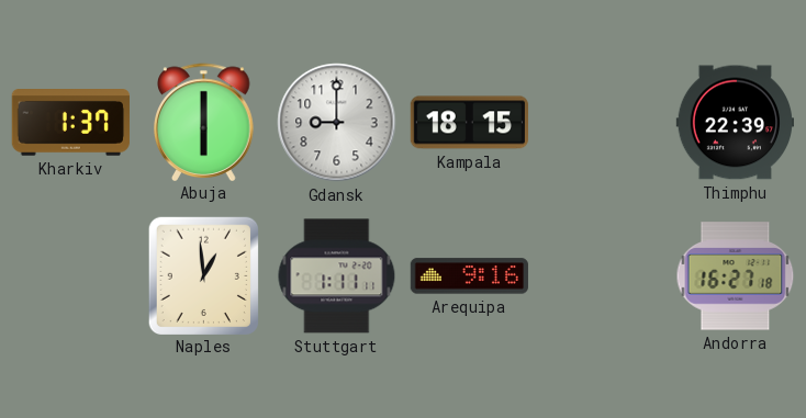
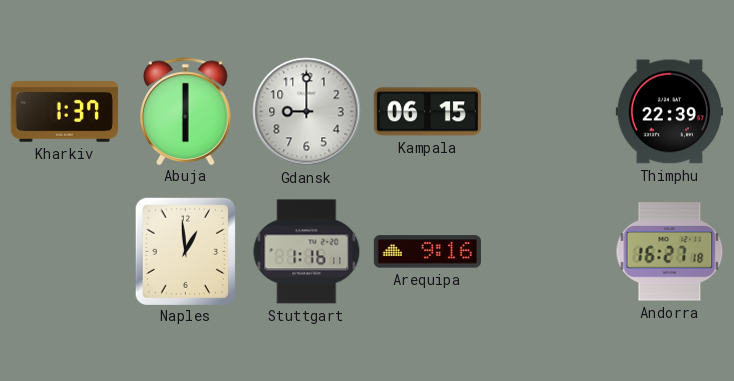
Kampala: 18:15 -> 06:15
Stuttgart: 1:11 -> 1:16
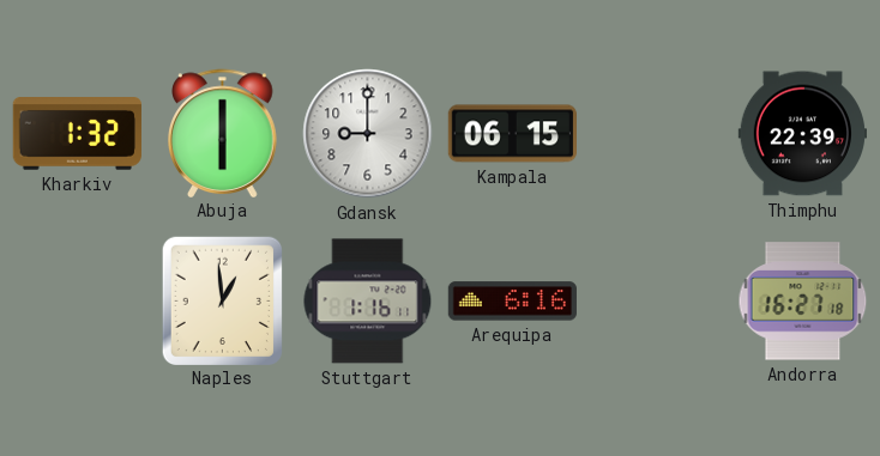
Kharkiv: 1:37 -> 1:32
Arequipa: 9:16 -> 6:16
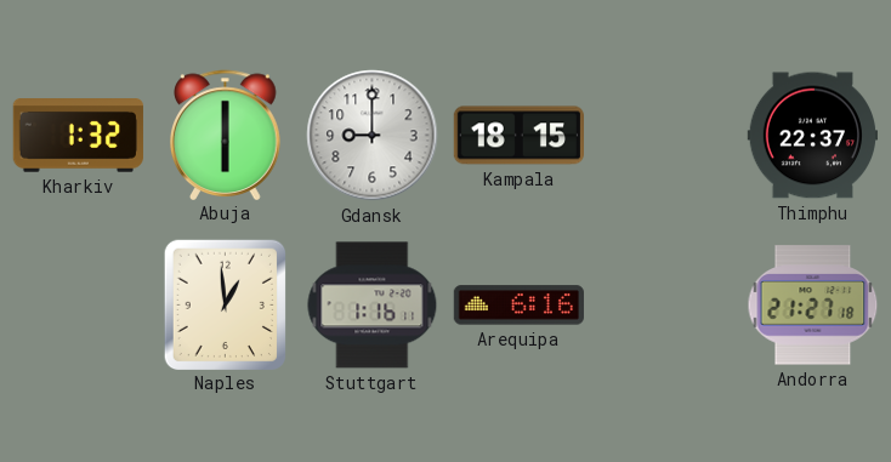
Kampala: 06:15 -> 18:15
Thimphu: 22:39 -> 22:37
Andorra: 16:27 -> 21:27
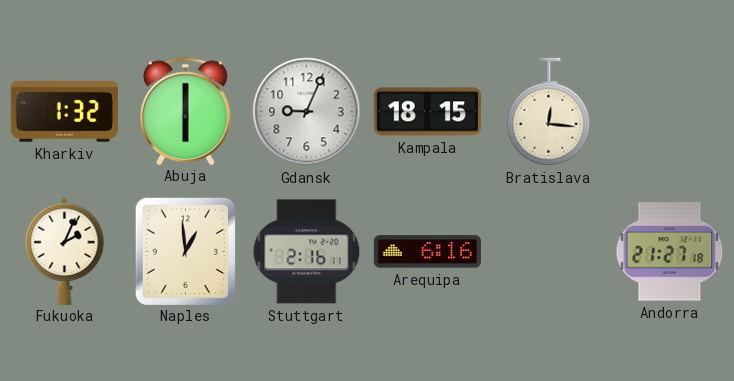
Gdansk: 9:00 -> 9:04
Bratislava: none -> 12:16
Thimphu: 22:37 -> none
Fukuoka: none -> 2:04
Stuttgart: 1:16 -> 2:16
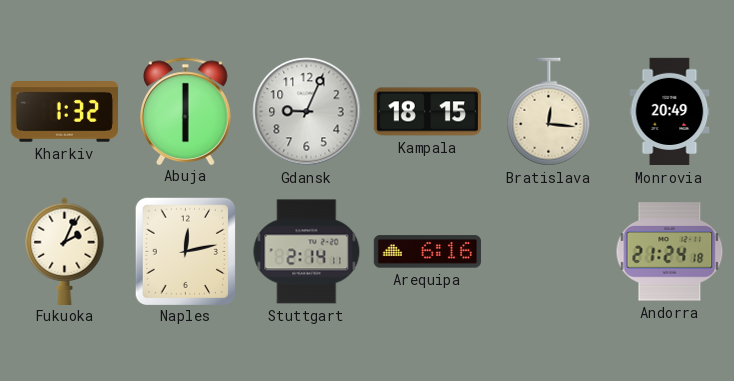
Monrovia: none -> 20:49
Naples: 12:59 -> 12:13
Stuttgart: 2:16 -> 2:14
Andorra: 21:27 -> 21:24
